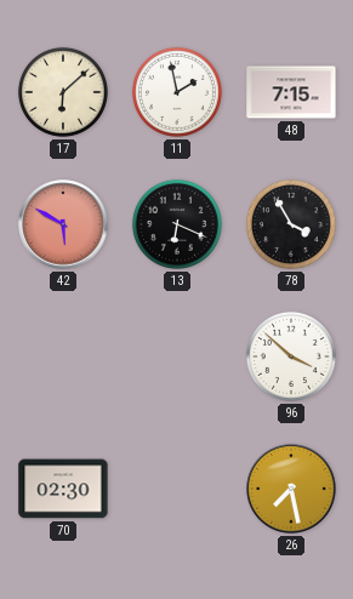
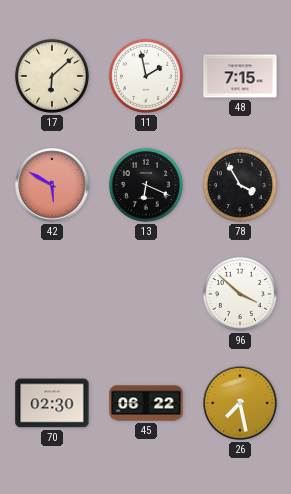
45: none -> 06:22
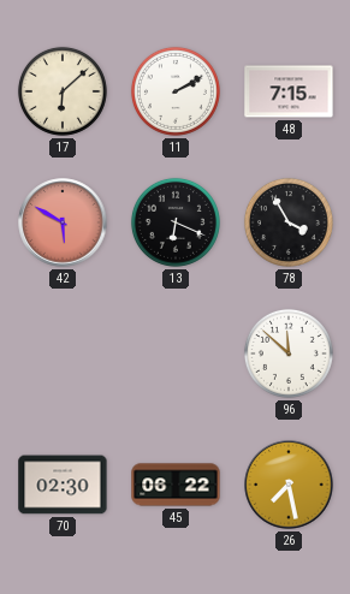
11: 1:58 -> 2:10
96: 3:52 -> 11:52
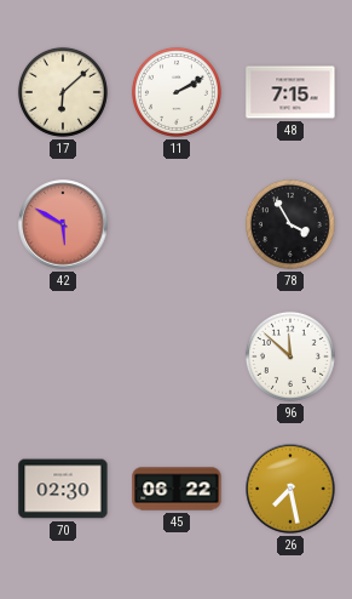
13: 6:19 -> none
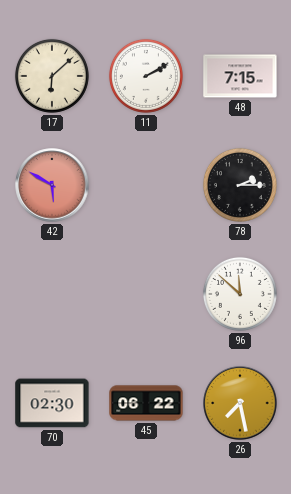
78: 3:55 -> 2:15
